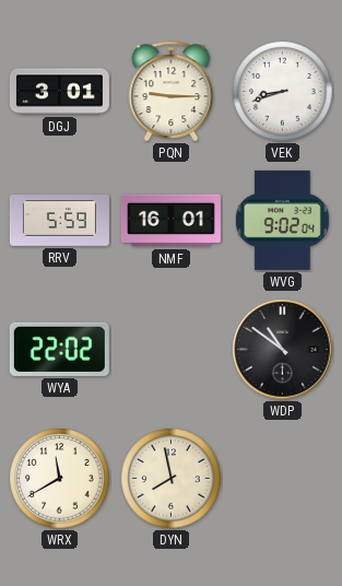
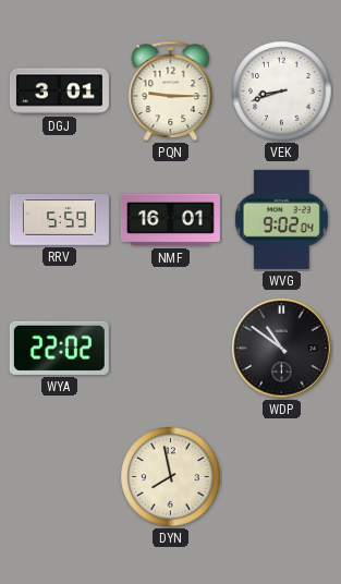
WRX: 11:40 -> none
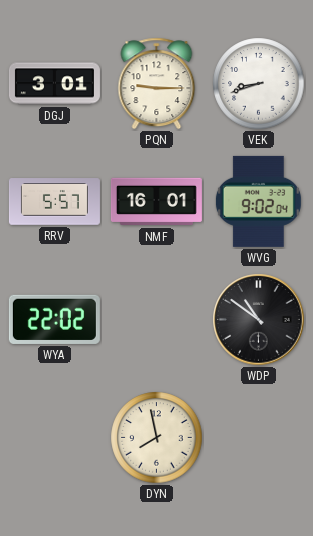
RRV: 5:59 -> 5:57
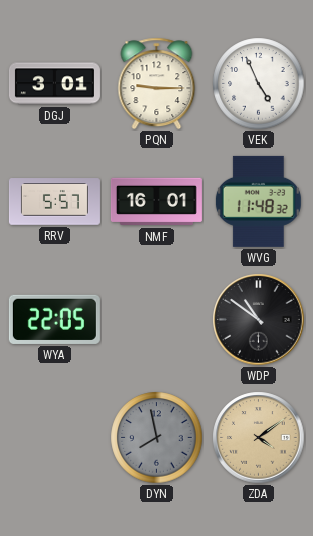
VEK: 8:42 -> 4:56
WVG: 9:02 -> 11:48
WYA: 22:02 -> 22:05
DYN dial: cream -> grey
ZDA: none -> 4:09
